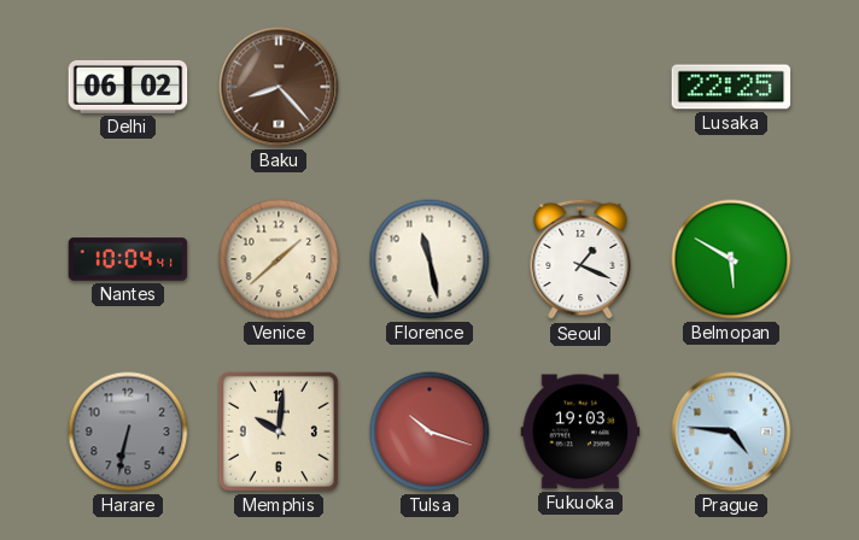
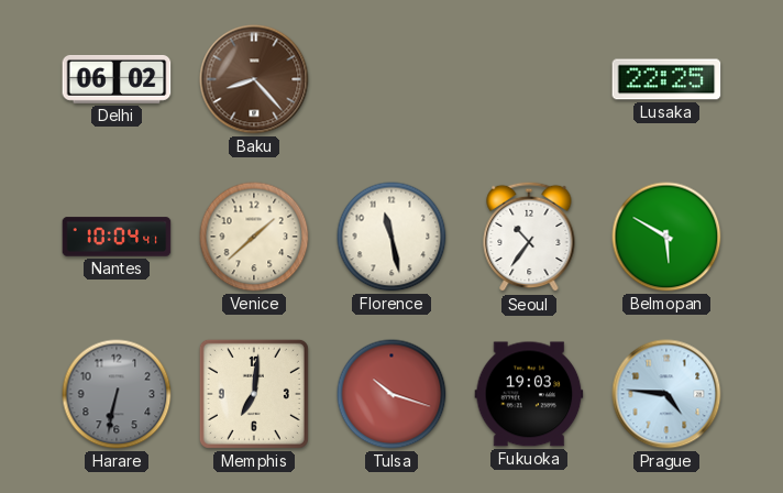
Seoul: 1:19 -> 10:36
Memphis: 10:01 -> 7:01
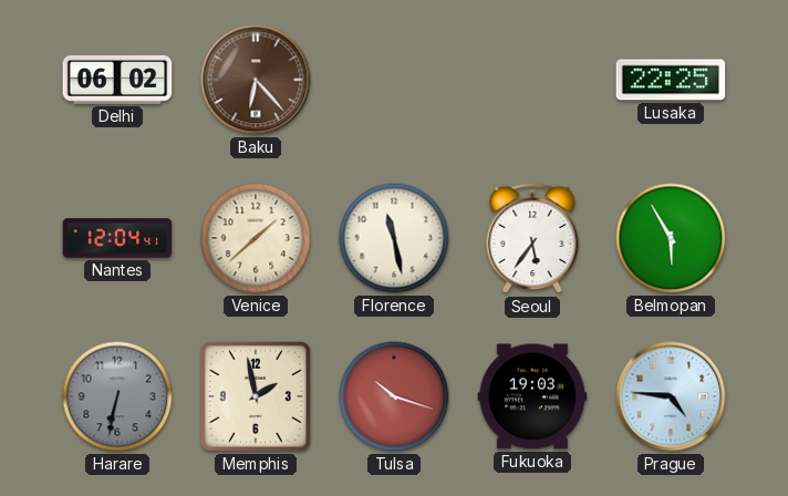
Baku: 8:23 -> 6:23
Nantes: 10:04 -> 12:04
Seoul: 10:36 -> 5:36
Belmopan: 5:50 -> 5:55
Memphis: 7:01 -> 1:58
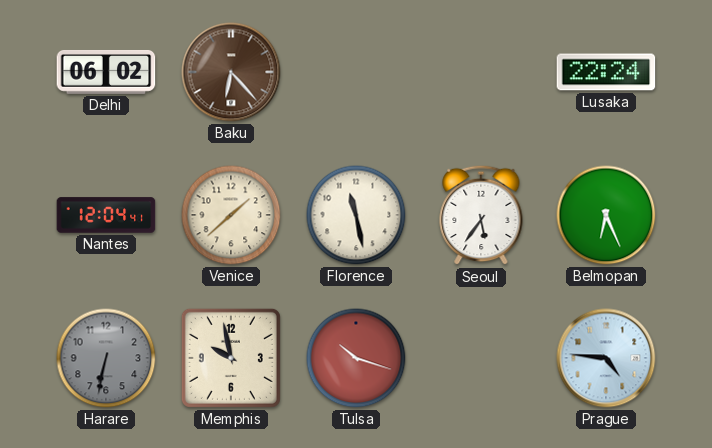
Lusaka: 22:25 -> 22:24
Belmopan: 5:55 -> 6:26
Memphis: 1:58 -> 9:58
Fukuoka: 19:03 -> none
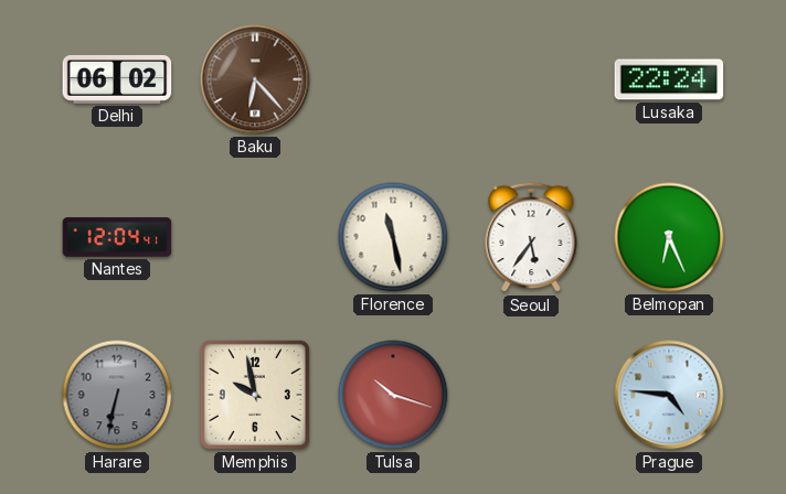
Venice: 1:38 -> none
